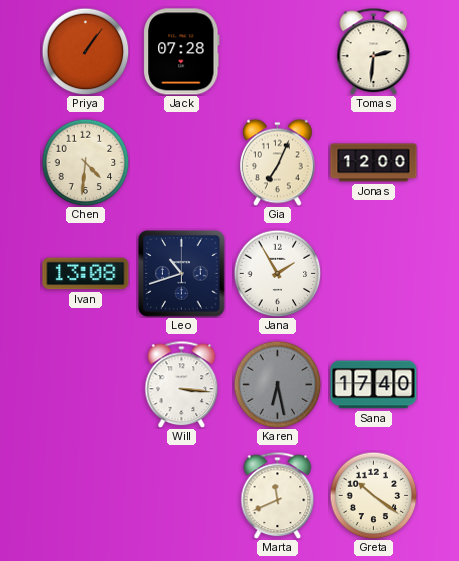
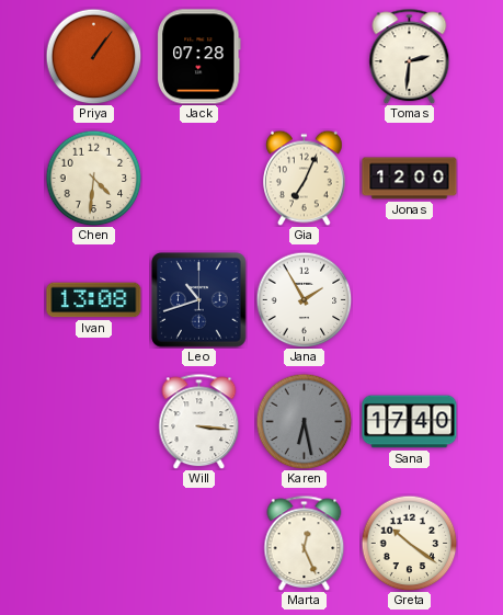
Marta: 11:41 -> 12:26
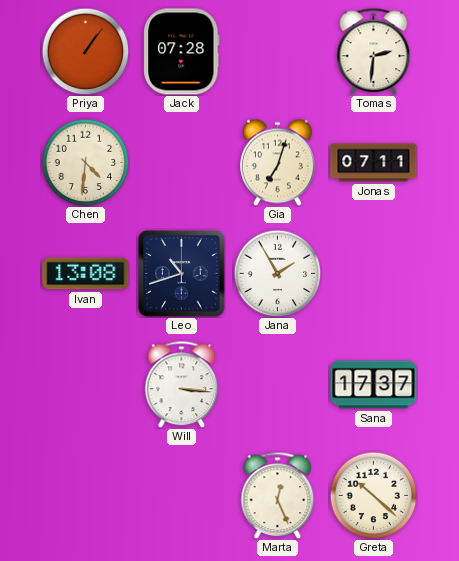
Gia: 7:04 -> 7:03
Jonas: 12:00 -> 07:11
Karen: 6:28 -> none
Sana: 17:40 -> 17:37
Greta: 10:21 -> 10:22
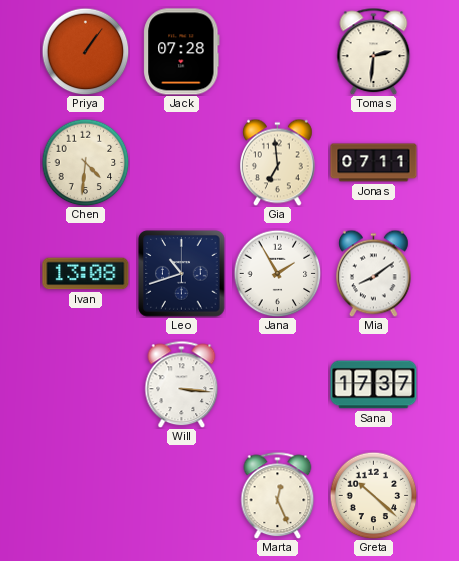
Gia: 7:03 -> 6:59
Mia: none -> 8:09
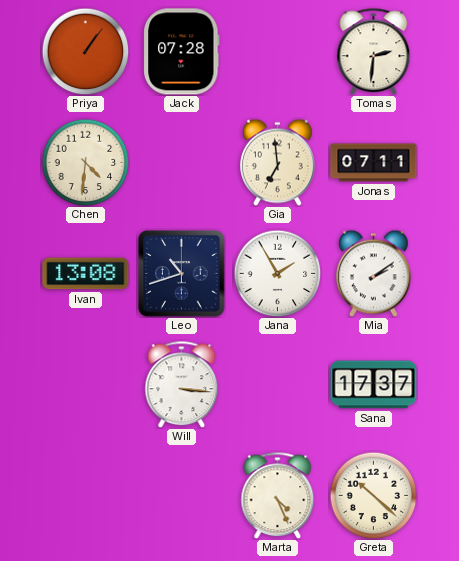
Mia: 8:09 -> 2:09
Marta: 12:26 -> 4:26
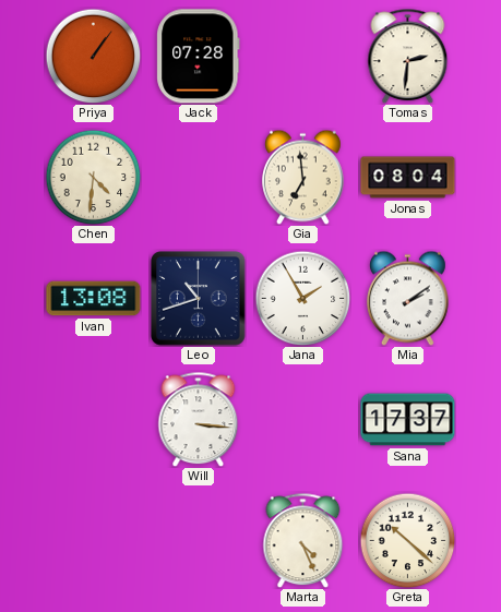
Jonas: 07:11 -> 08:04
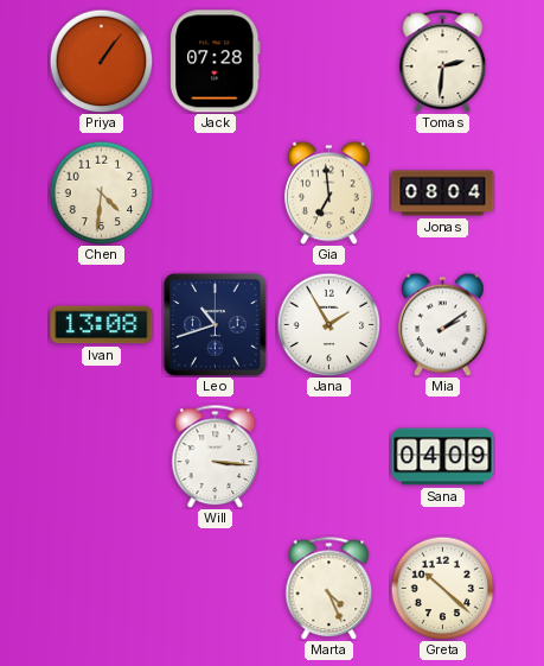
Sana: 17:37 -> 04:09
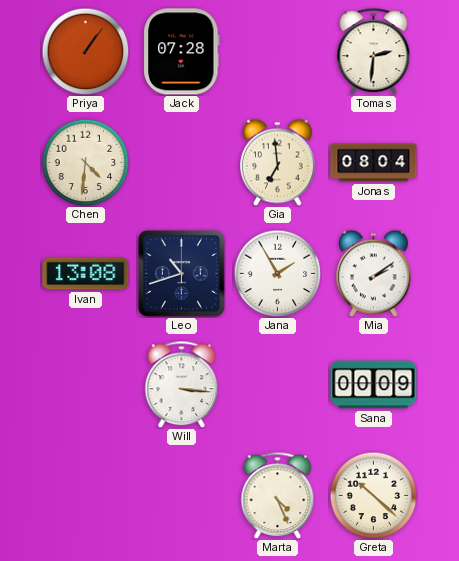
Sana: 04:09 -> 00:09
